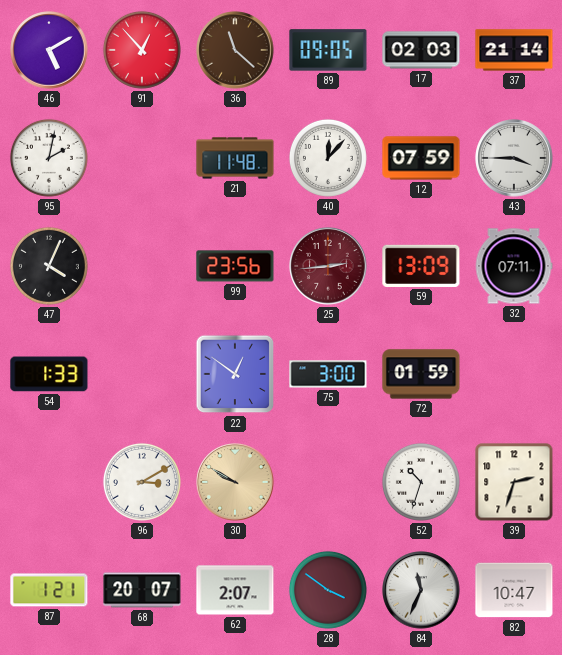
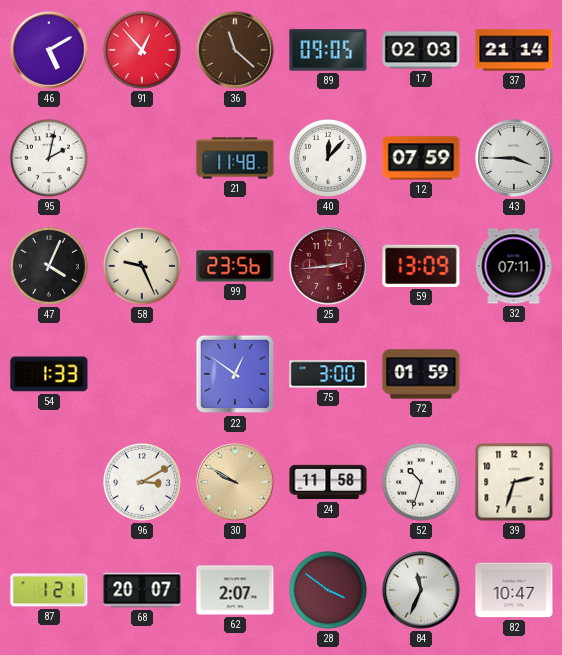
58: none -> 9:26
24: none -> 11:58
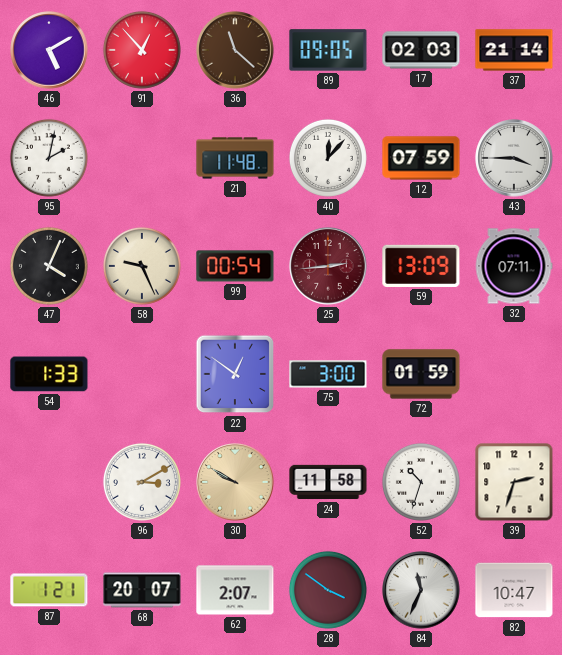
99: 23:56 -> 00:54
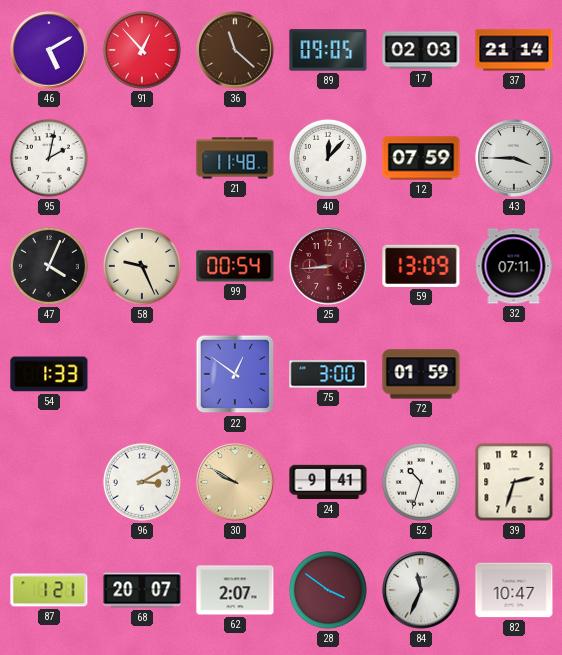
25: 2:44 -> 8:44
24: 11:58 -> 9:41
